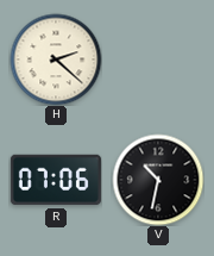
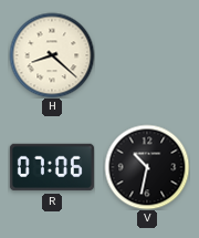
H: 2:22 -> 8:22
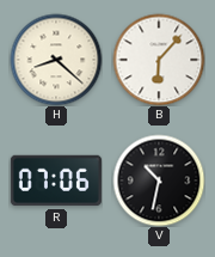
B: none -> 6:07
